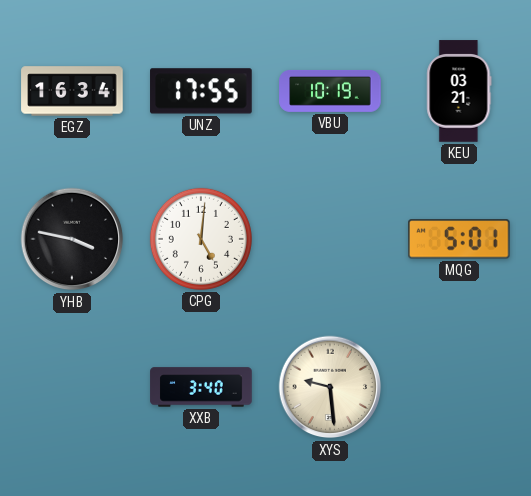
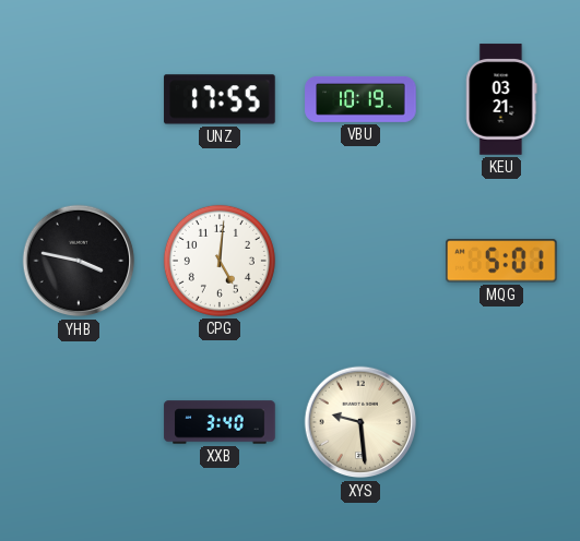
EGZ: 16:34 -> none
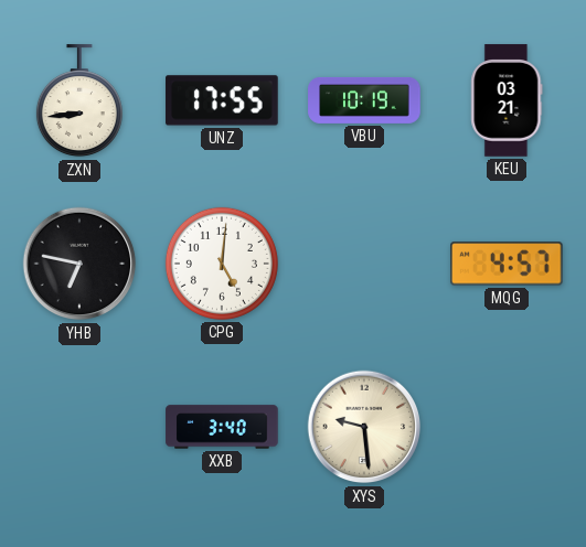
ZXN: none -> 8:44
YHB: 3:47 -> 6:47
MQG: 5:01 -> 4:57
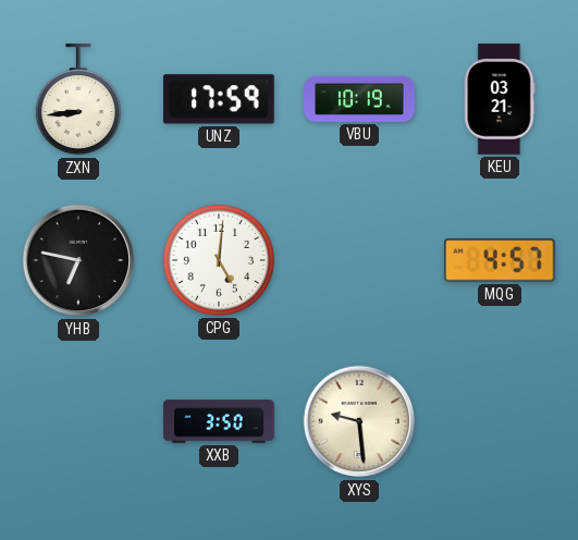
UNZ: 17:55 -> 17:59
XXB: 3:40 -> 3:50
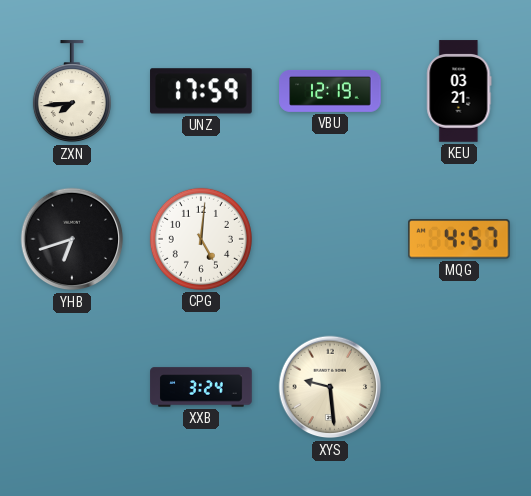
ZXN: 8:44 -> 7:44
VBU: 10:19 -> 12:19
YHB: 6:47 -> 6:42
XXB: 3:50 -> 3:24
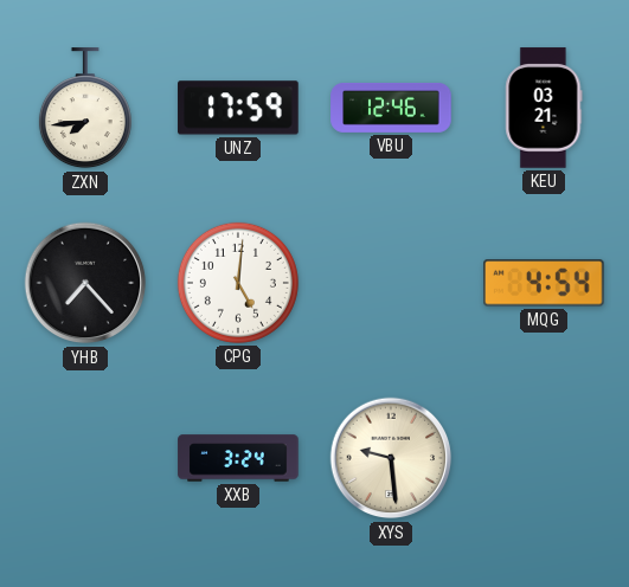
VBU: 12:19 -> 12:46
YHB: 6:42 -> 7:23
MQG: 4:57 -> 4:54
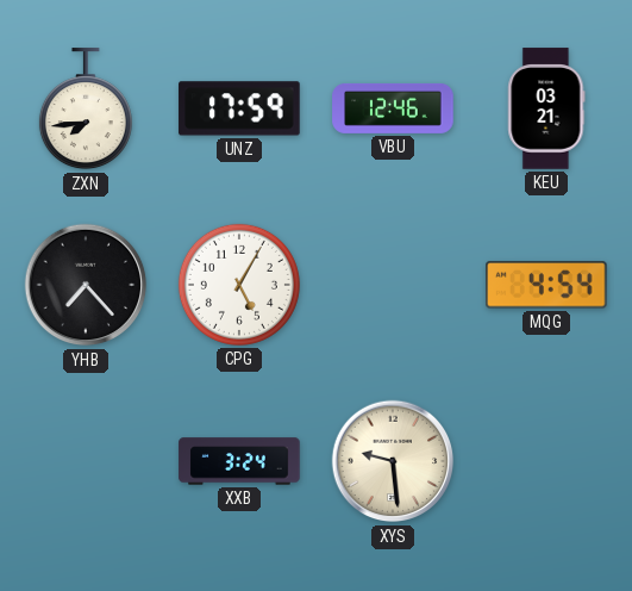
CPG: 5:01 -> 5:05
